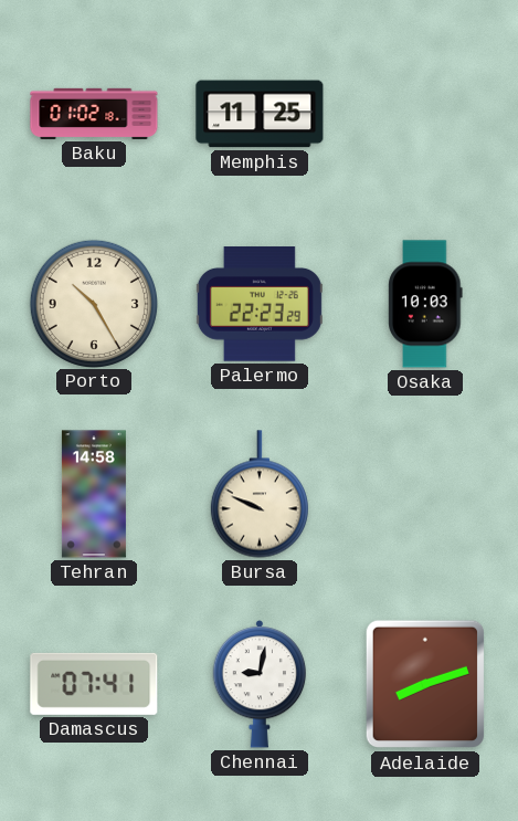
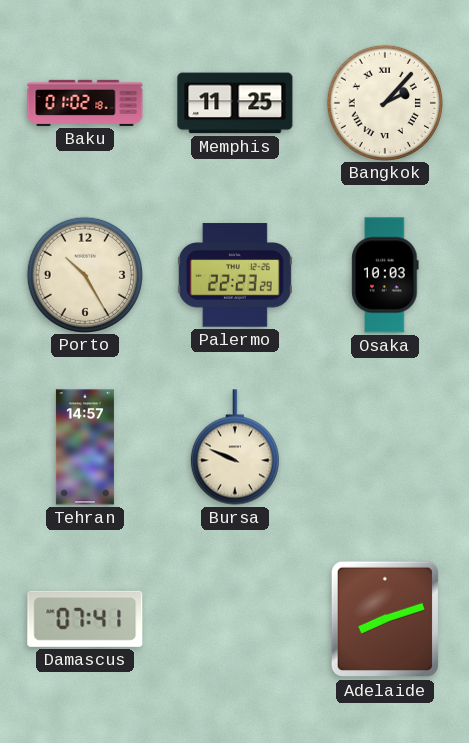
Bangkok: none -> 2:07
Tehran: 14:58 -> 14:57
Chennai: 9:02 -> none
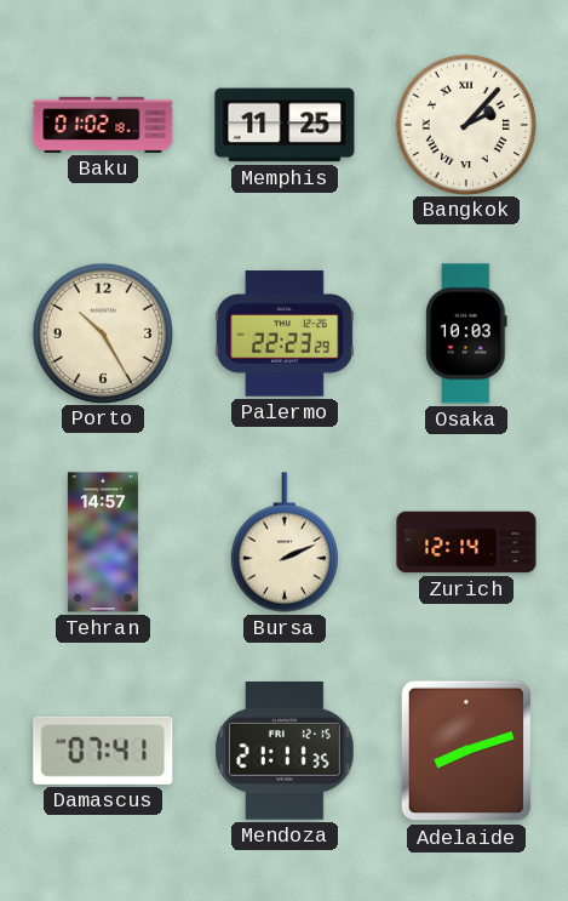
Bursa: 9:49 -> 2:11
Zurich: none -> 12:14
Mendoza: none -> 21:11
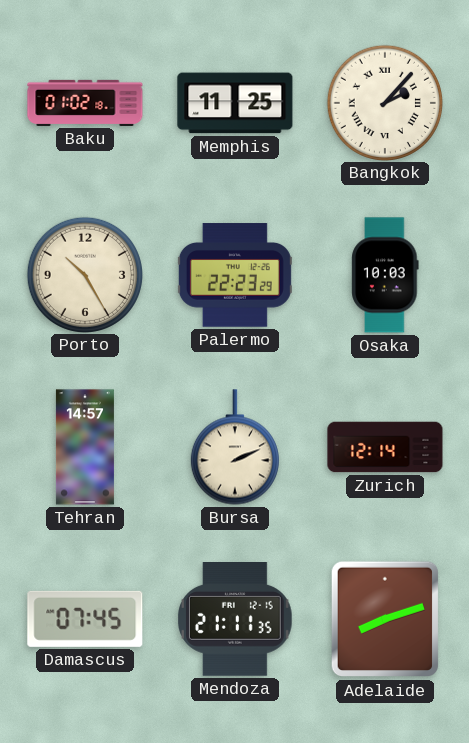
Damascus: 07:41 -> 07:45
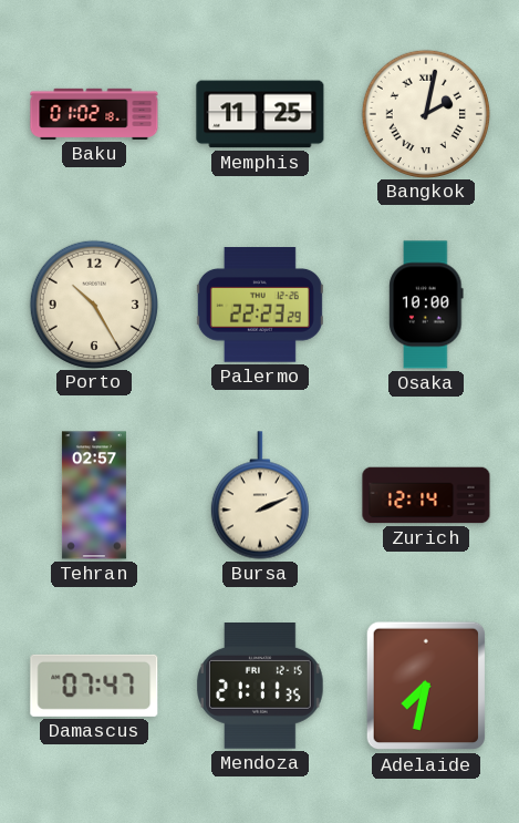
Bangkok: 2:07 -> 2:02
Osaka: 10:03 -> 10:00
Tehran: 14:57 -> 02:57
Damascus: 07:45 -> 07:47
Adelaide: 8:12 -> 7:32
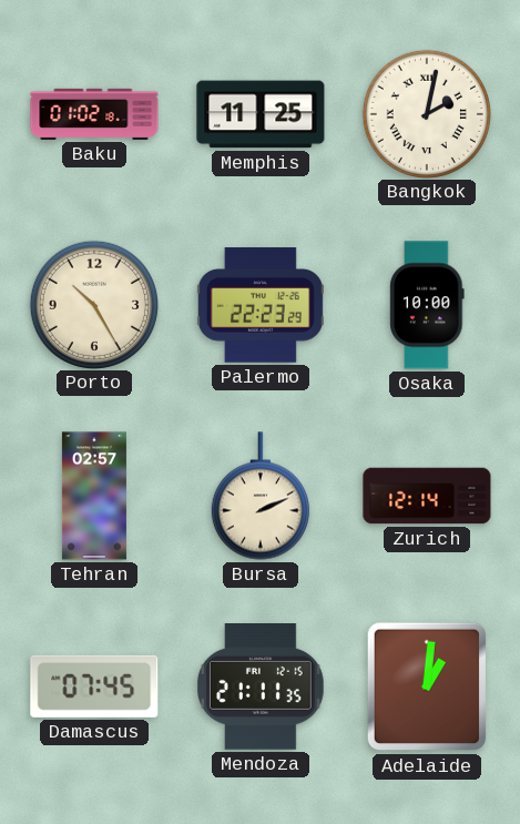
Damascus: 07:47 -> 07:45
Adelaide: 7:32 -> 1:01
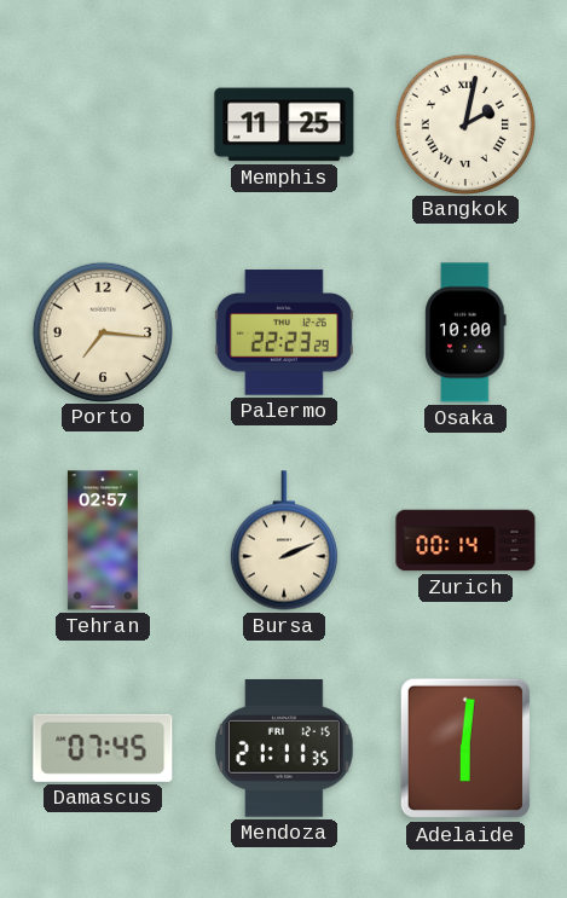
Baku: 01:02 -> none
Porto: 10:25 -> 7:16
Zurich: 12:14 -> 00:14
Adelaide: 1:01 -> 6:01
